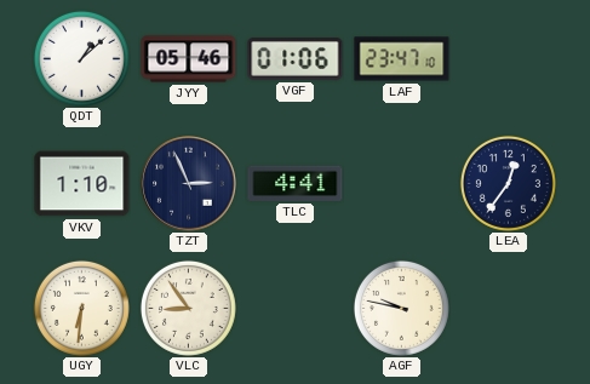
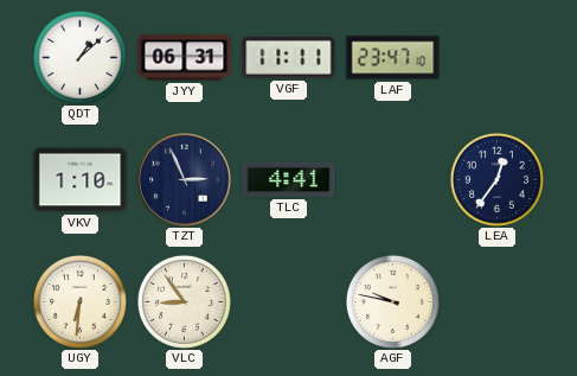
JYY: 05:46 -> 06:31
VGF: 01:06 -> 11:11
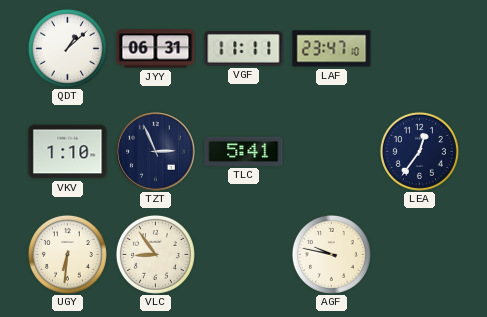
TLC: 4:41 -> 5:41
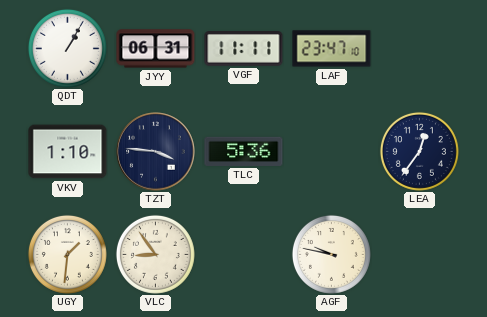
QDT: 1:08 -> 1:05
TZT: 2:56 -> 3:46
TLC: 5:41 -> 5:36
UGY: 6:31 -> 1:31
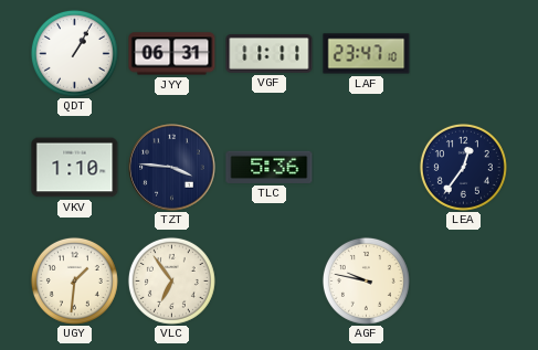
VLC: 8:54 -> 6:54
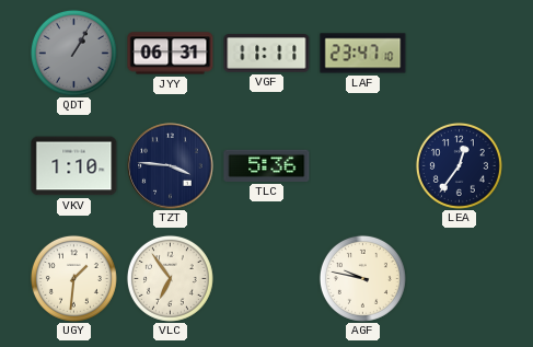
QDT dial: white -> grey
